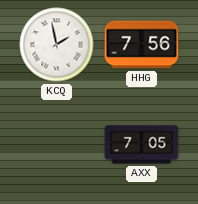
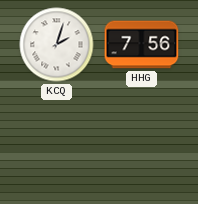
KCQ: 1:58 -> 2:03
AXX: 7:05 -> none
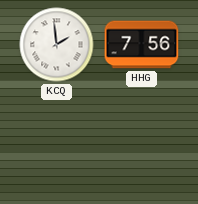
KCQ: 2:03 -> 1:59
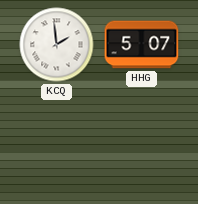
HHG: 7:56 -> 5:07
